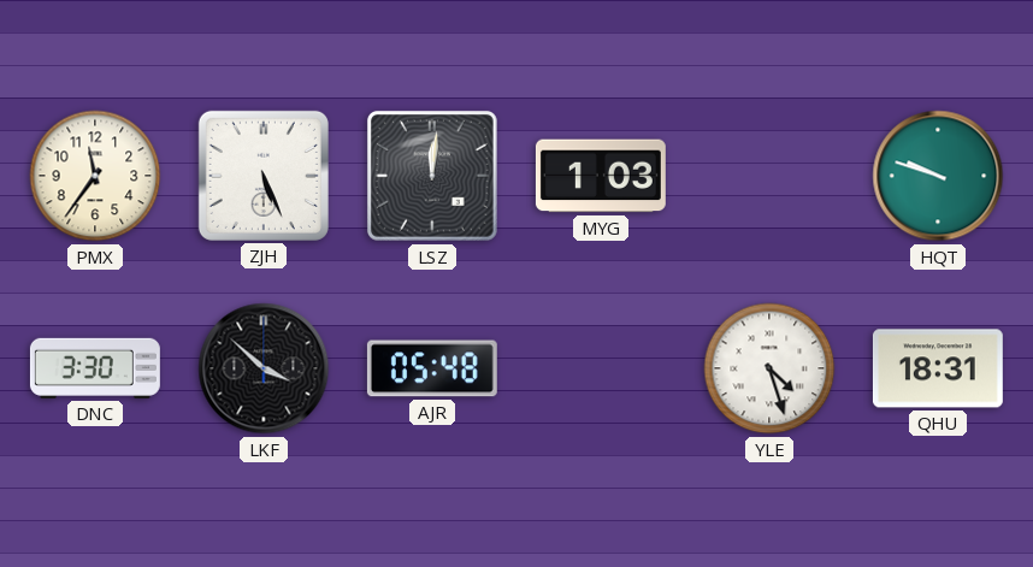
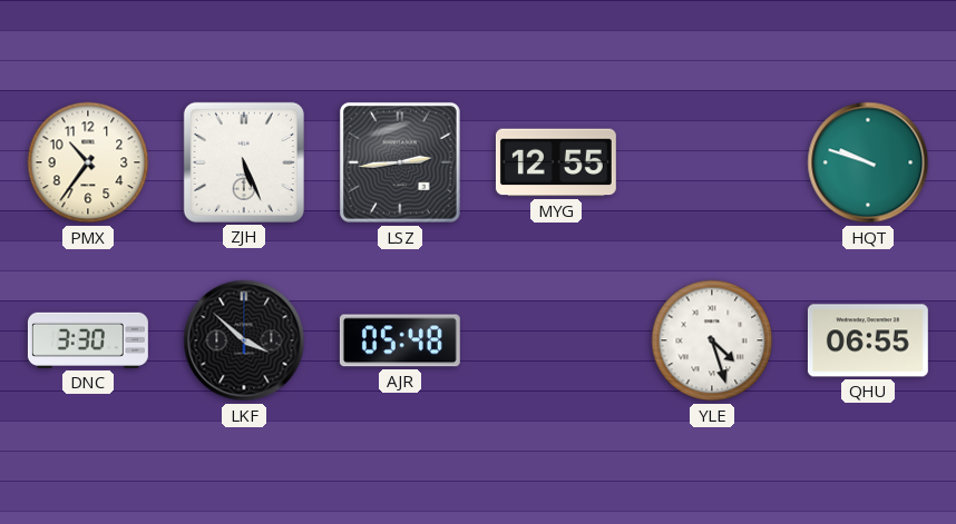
PMX: 11:36 -> 10:36
LSZ: 12:01 -> 2:44
MYG: 1:03 -> 12:55
QHU: 18:31 -> 06:55
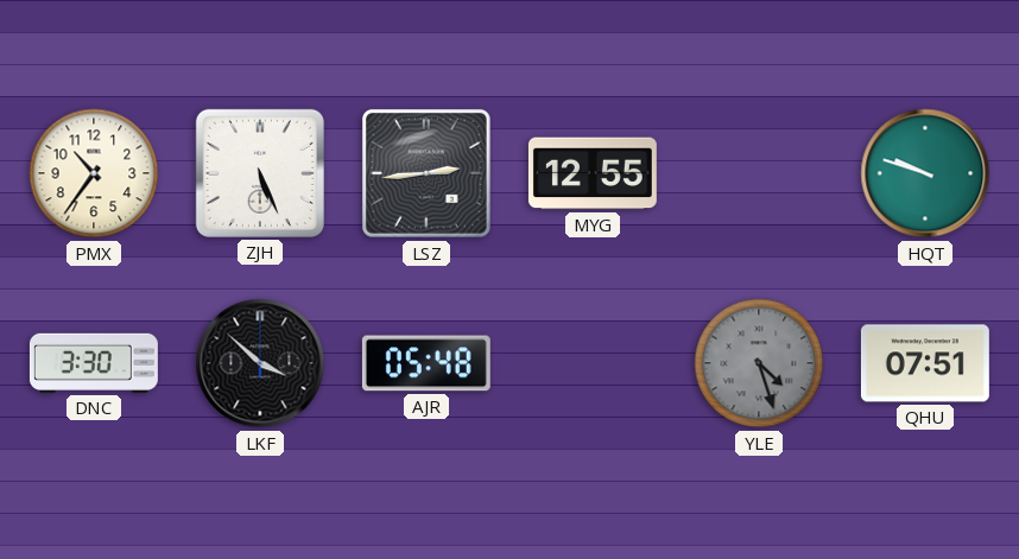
YLE dial: white -> grey
QHU: 06:55 -> 07:51
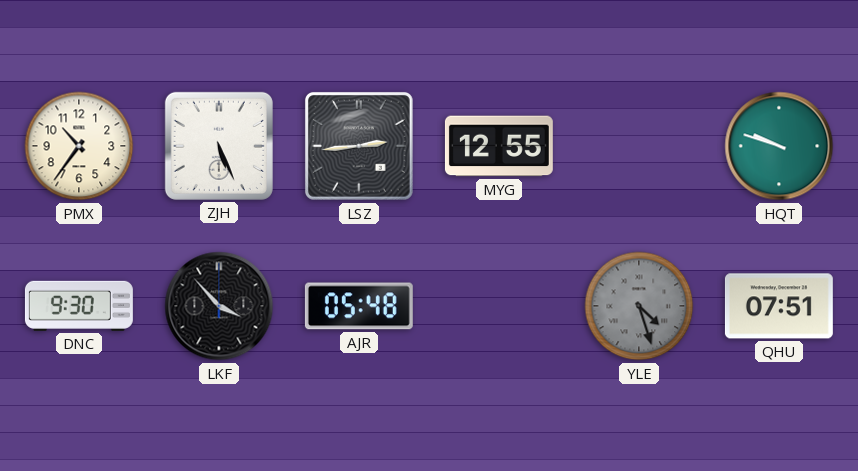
DNC: 3:30 -> 9:30
LKF: 3:52 -> 3:53
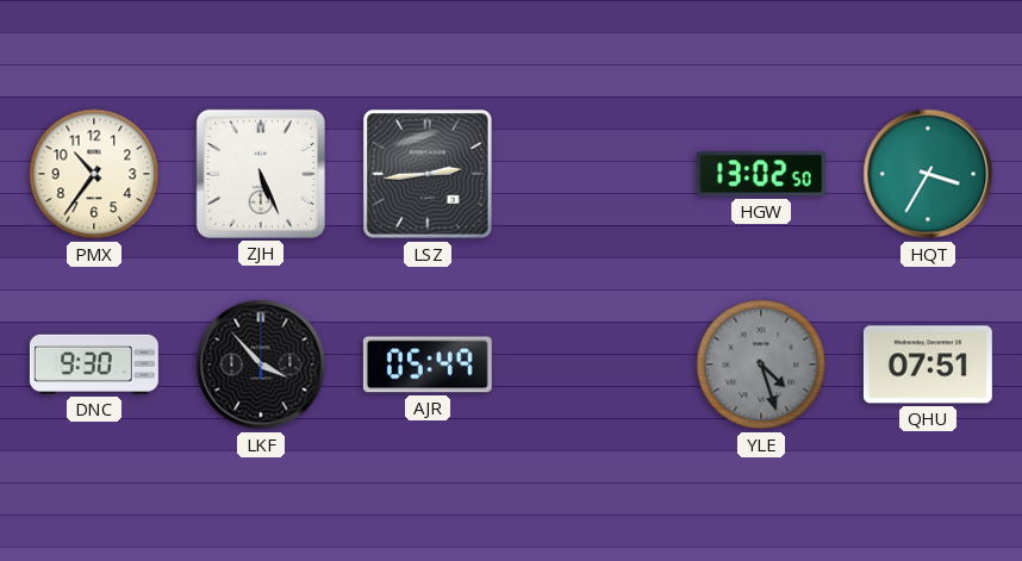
MYG: 12:55 -> none
HGW: none -> 13:02
HQT: 9:48 -> 3:35
AJR: 05:48 -> 05:49
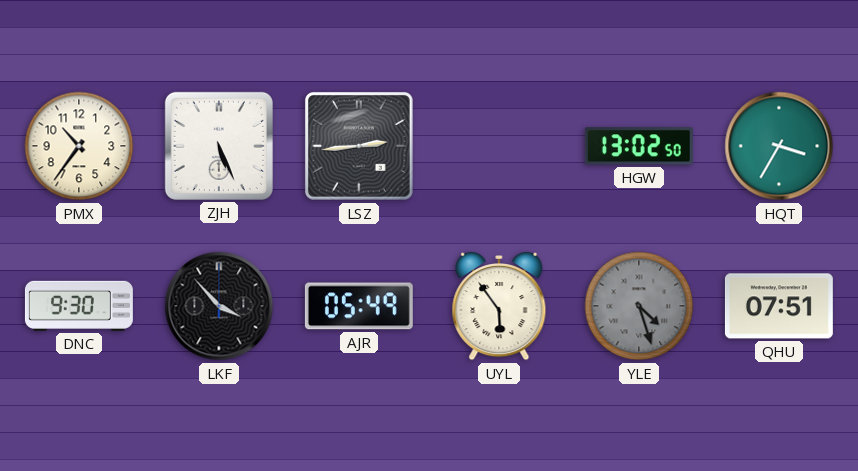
UYL: none -> 5:54
